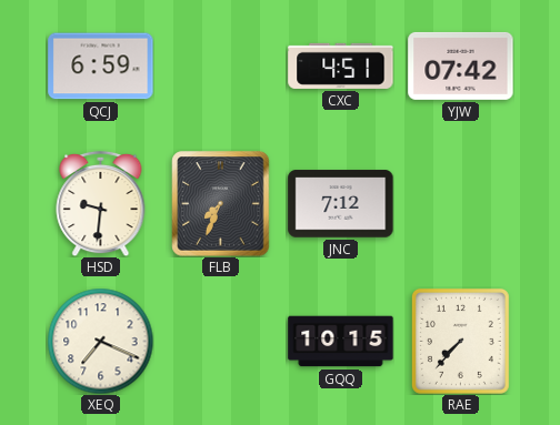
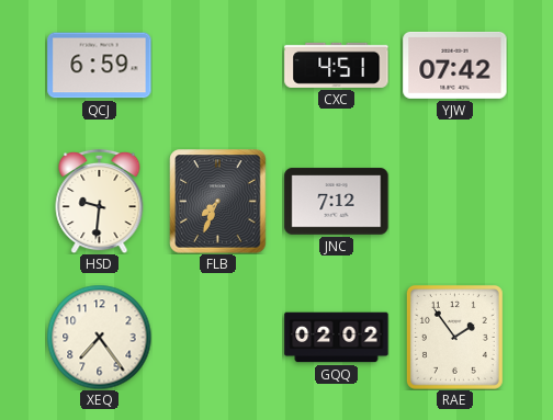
XEQ: 7:19 -> 7:24
GQQ: 10:15 -> 02:02
RAE: 7:37 -> 1:54
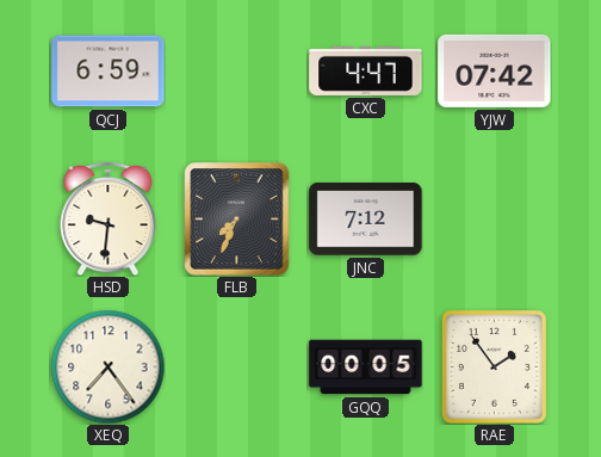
CXC: 4:51 -> 4:47
GQQ: 02:02 -> 00:05
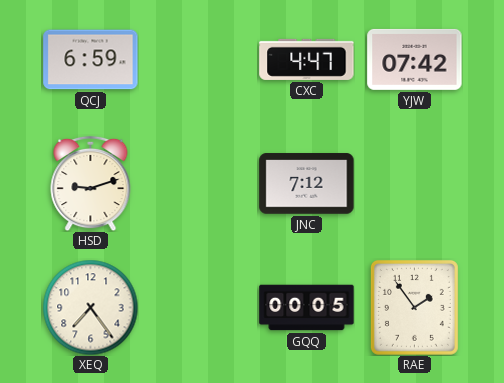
HSD: 9:31 -> 9:12
FLB: 7:34 -> none
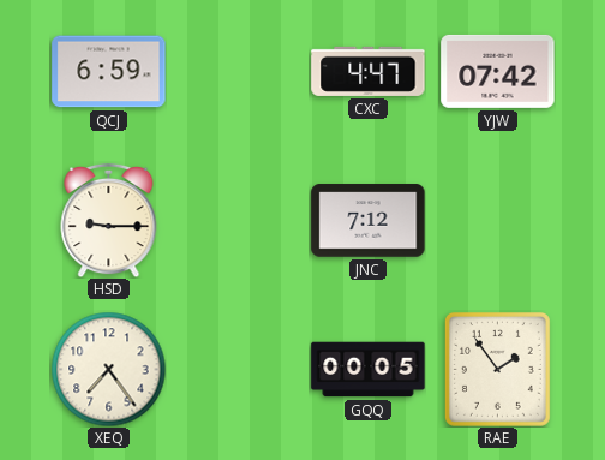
HSD: 9:12 -> 9:15
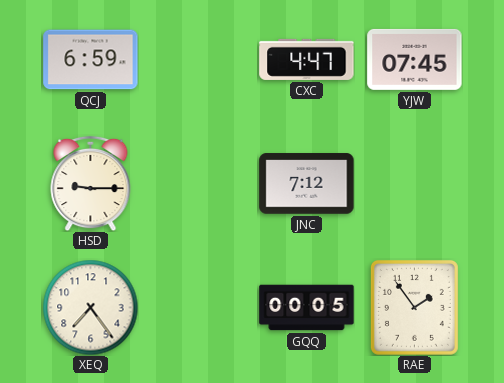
YJW: 07:42 -> 07:45
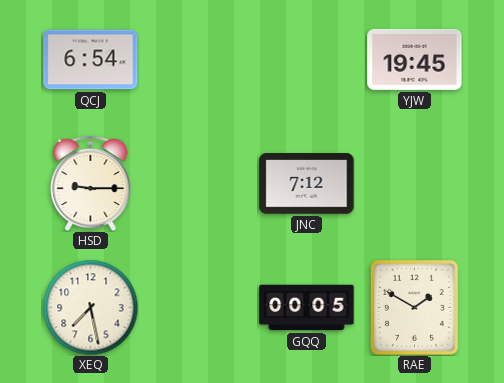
QCJ: 6:59 -> 6:54
CXC: 4:47 -> none
YJW: 07:45 -> 19:45
XEQ: 7:24 -> 7:28
RAE: 1:54 -> 1:50
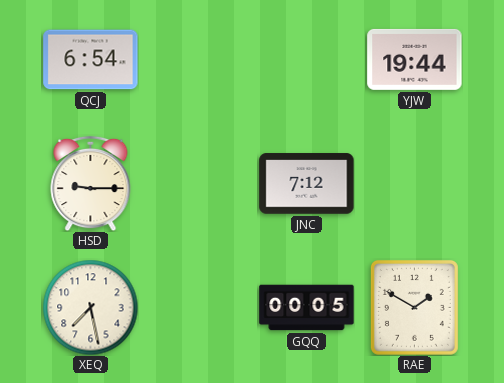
YJW: 19:45 -> 19:44
